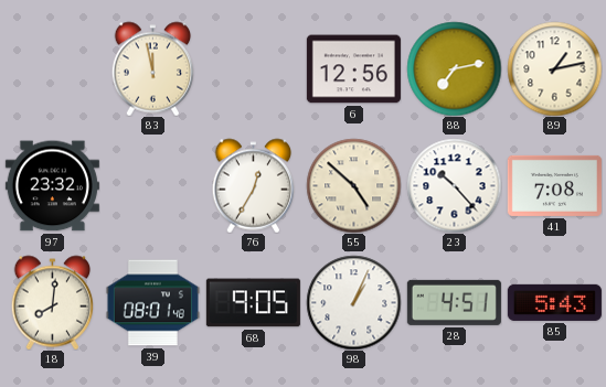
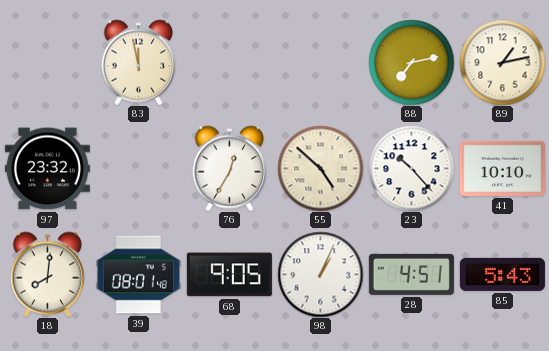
6: 12:56 -> none
41: 7:08 -> 10:10
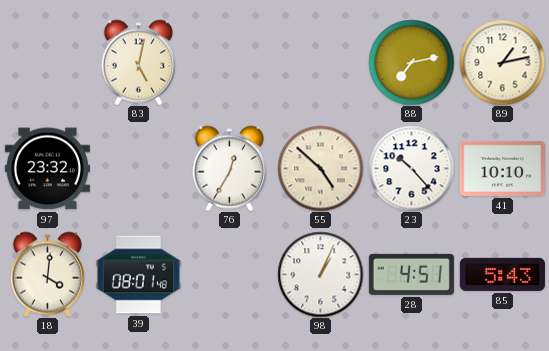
83: 11:58 -> 5:02
18: 8:01 -> 4:01
68: 9:05 -> none
